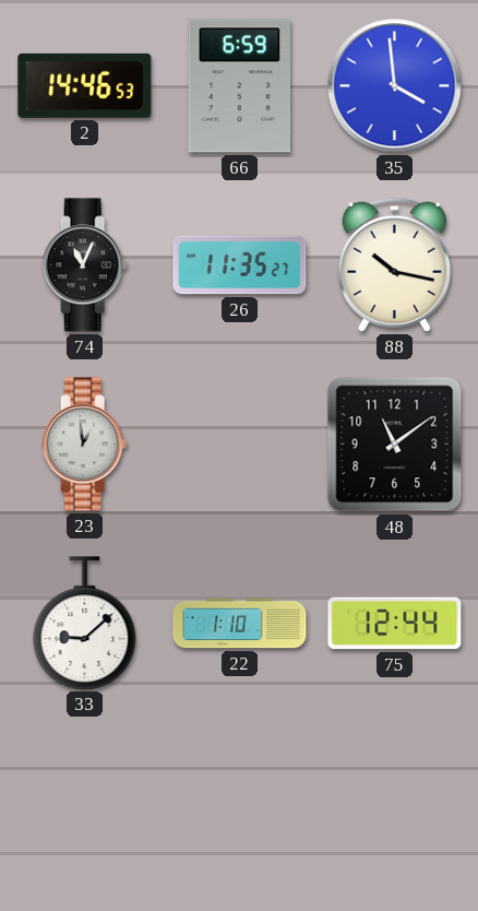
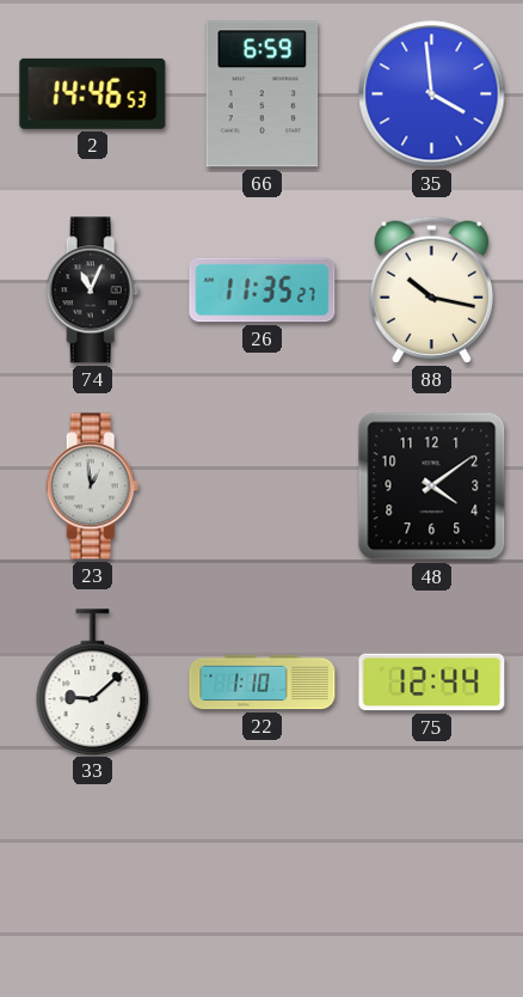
48: 11:09 -> 4:09
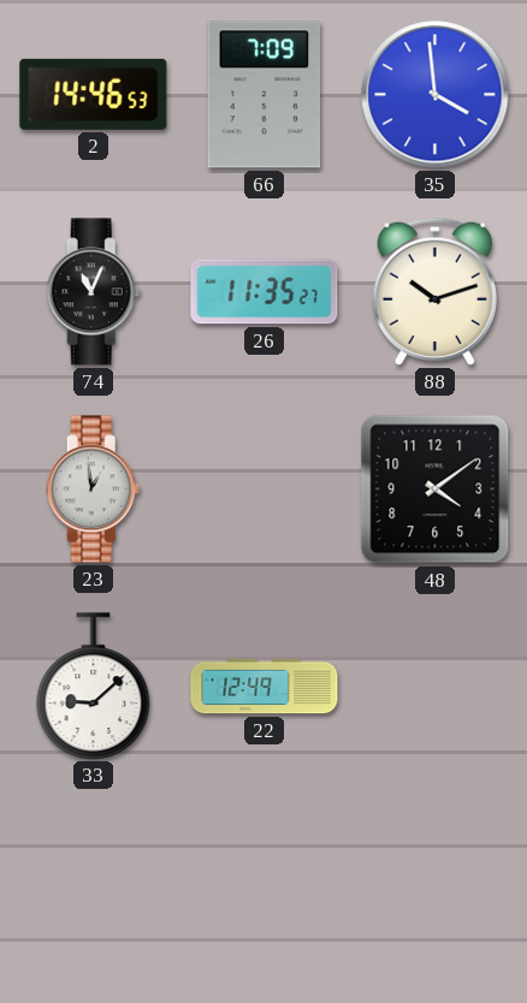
66: 6:59 -> 7:09
88: 10:17 -> 10:12
22: 1:10 -> 12:49
75: 12:44 -> none
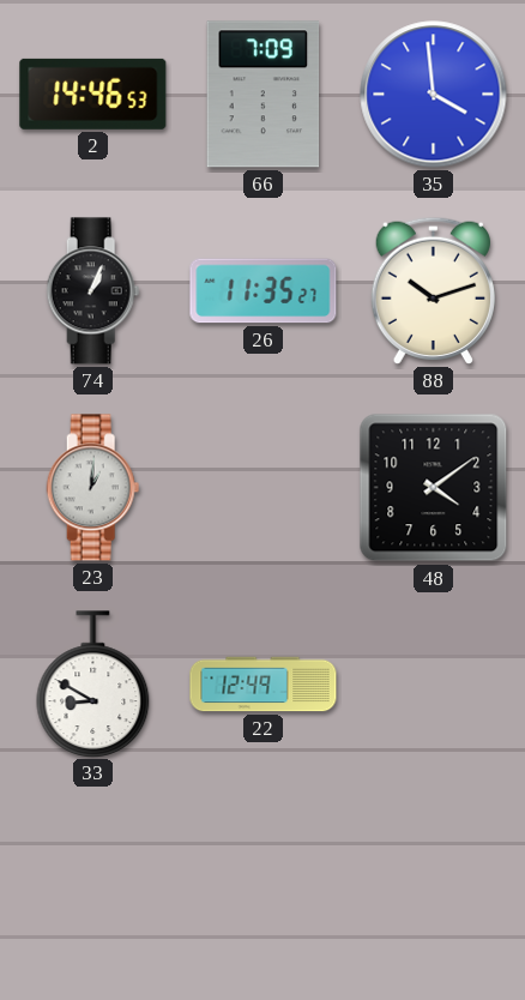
74: 11:04 -> 1:04
23: 12:59 -> 1:01
33: 9:08 -> 8:50
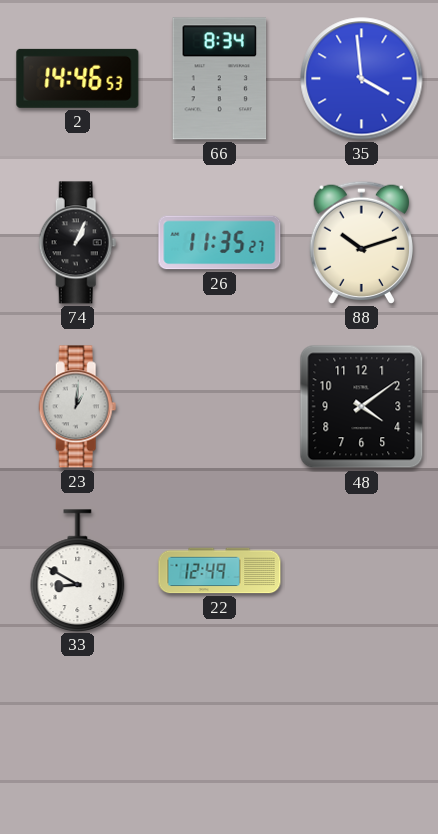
66: 7:09 -> 8:34
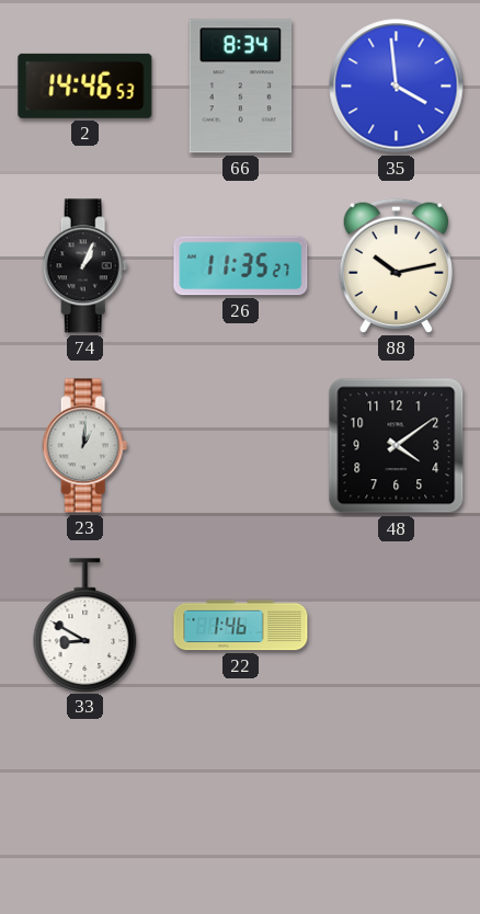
88: 10:12 -> 10:13
22: 12:49 -> 1:46
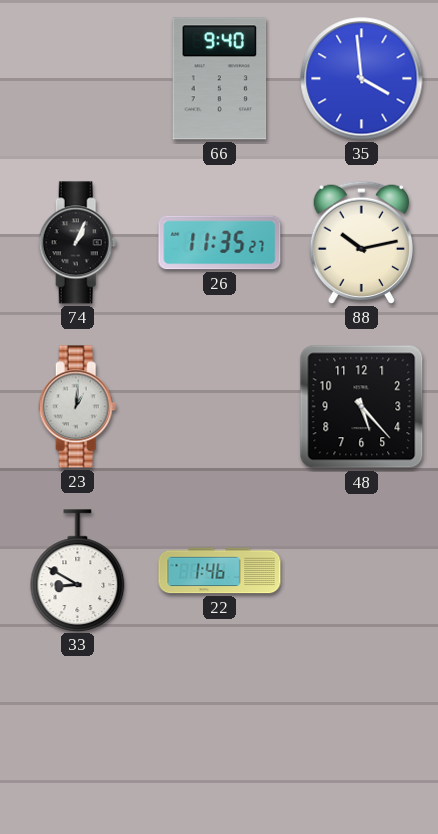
2: 14:46 -> none
66: 8:34 -> 9:40
48: 4:09 -> 5:23
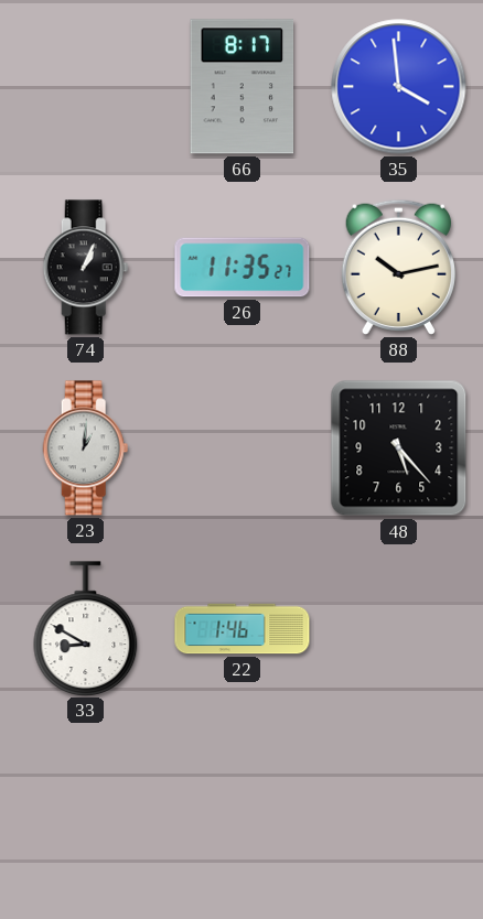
66: 9:40 -> 8:17
